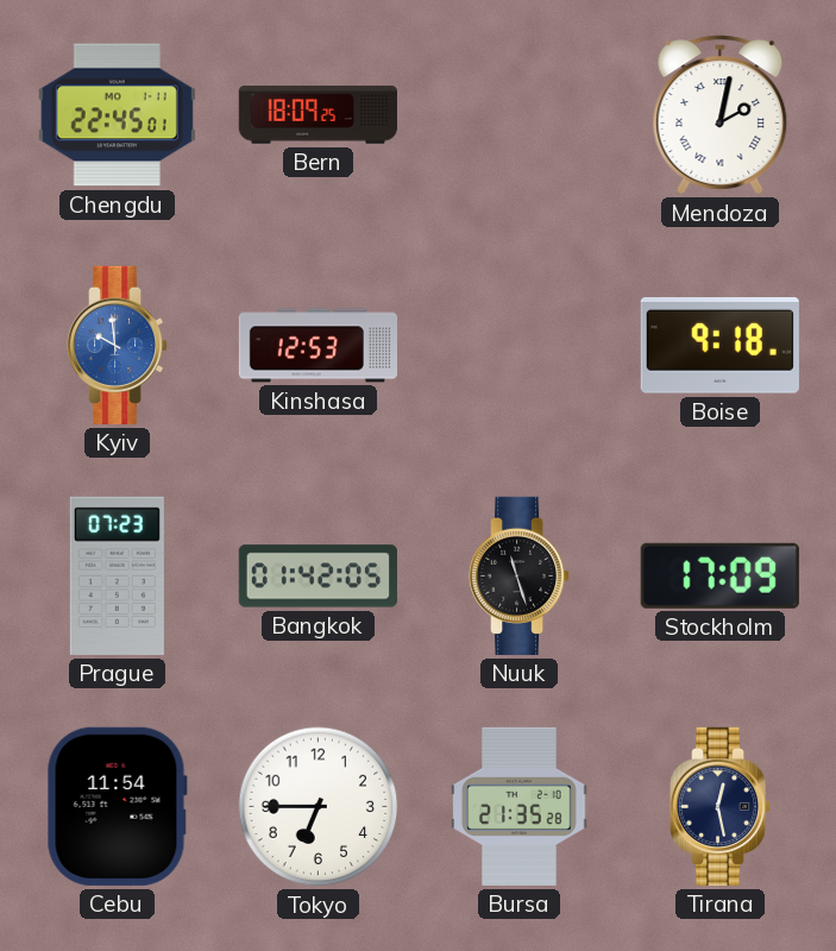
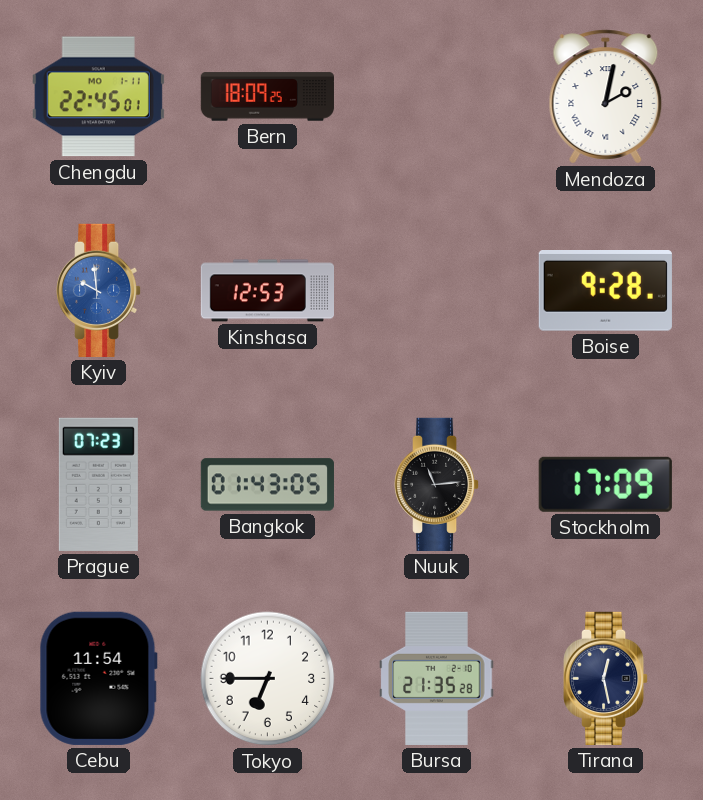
Boise: 9:18 -> 9:28
Bangkok: 01:42 -> 01:43
Nuuk: 11:27 -> 11:14
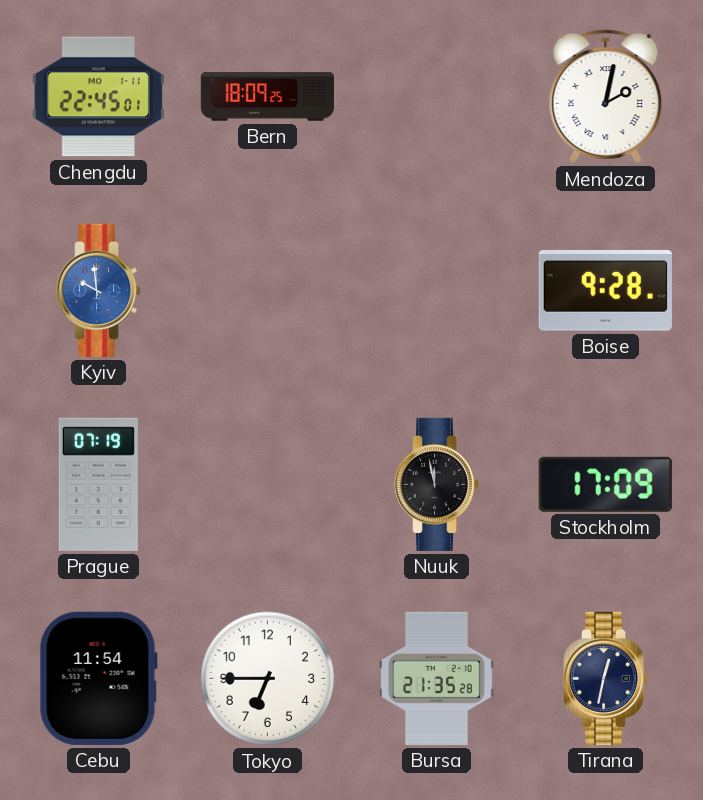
Kinshasa: 12:53 -> none
Prague: 07:23 -> 07:19
Bangkok: 01:43 -> none
Nuuk: 11:14 -> 11:58
Tirana: 12:28 -> 12:32
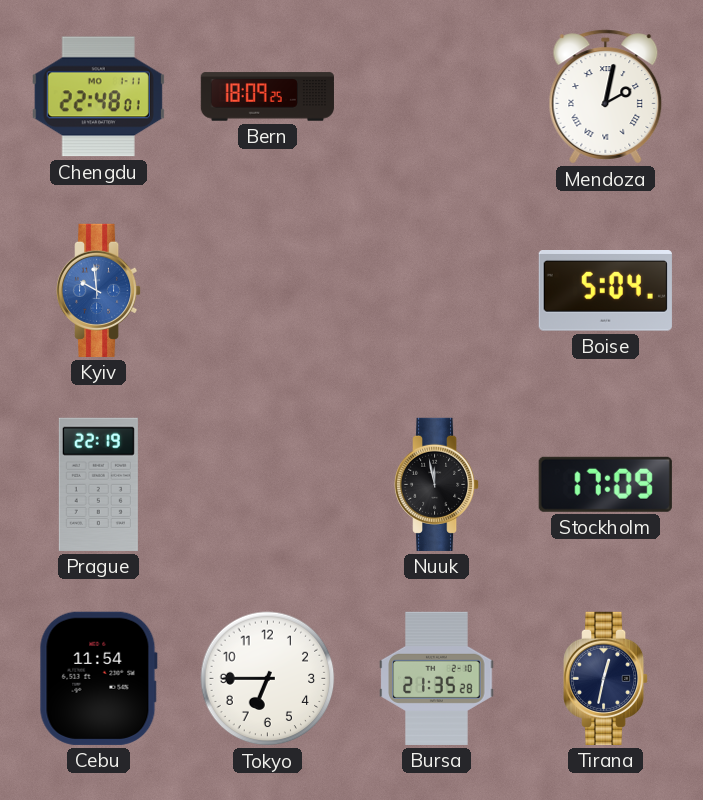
Chengdu: 22:45 -> 22:48
Boise: 9:28 -> 5:04
Prague: 07:19 -> 22:19
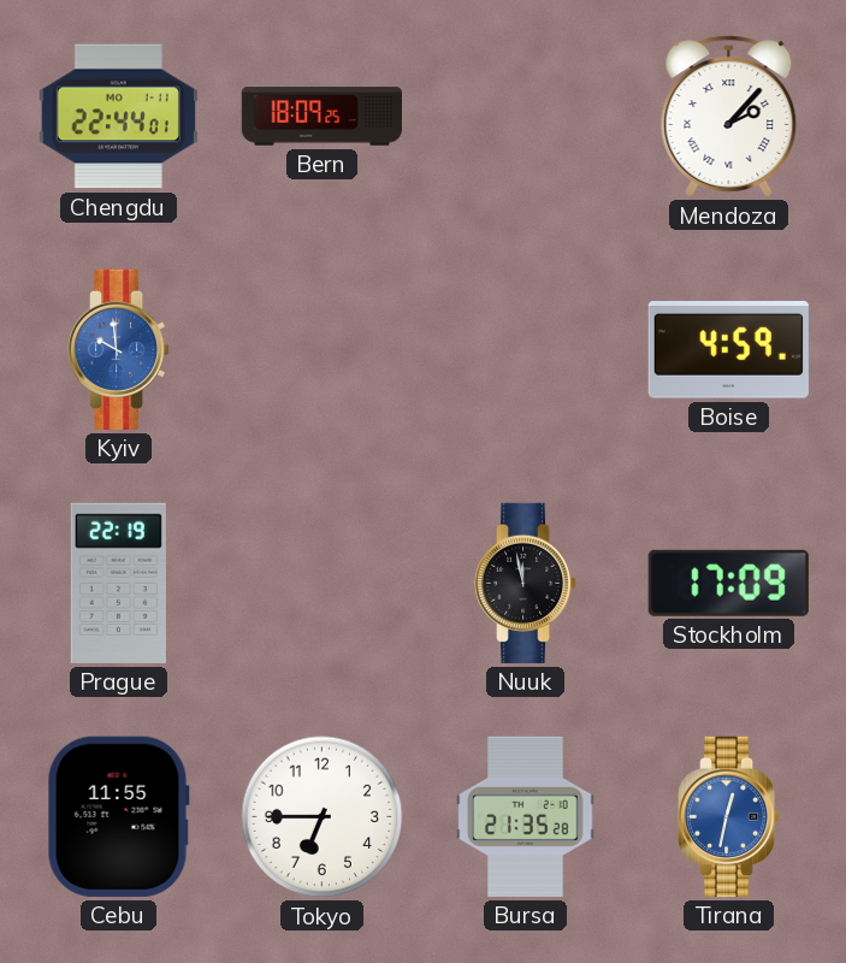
Chengdu: 22:48 -> 22:44
Mendoza: 2:02 -> 2:07
Boise: 5:04 -> 4:59
Cebu: 11:54 -> 11:55
Tirana dial: navy -> blue
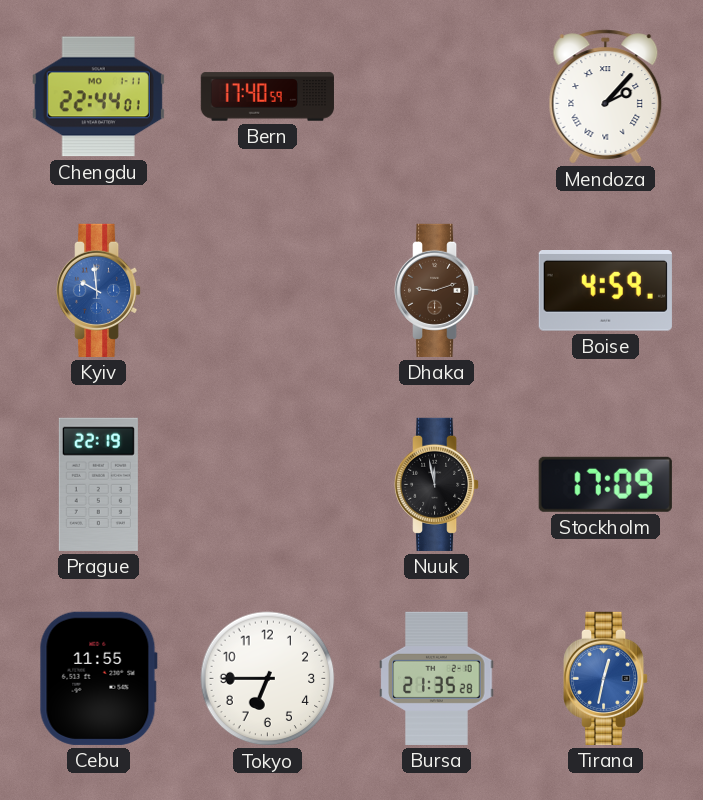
Bern: 18:09 -> 17:40
Dhaka: none -> 9:12
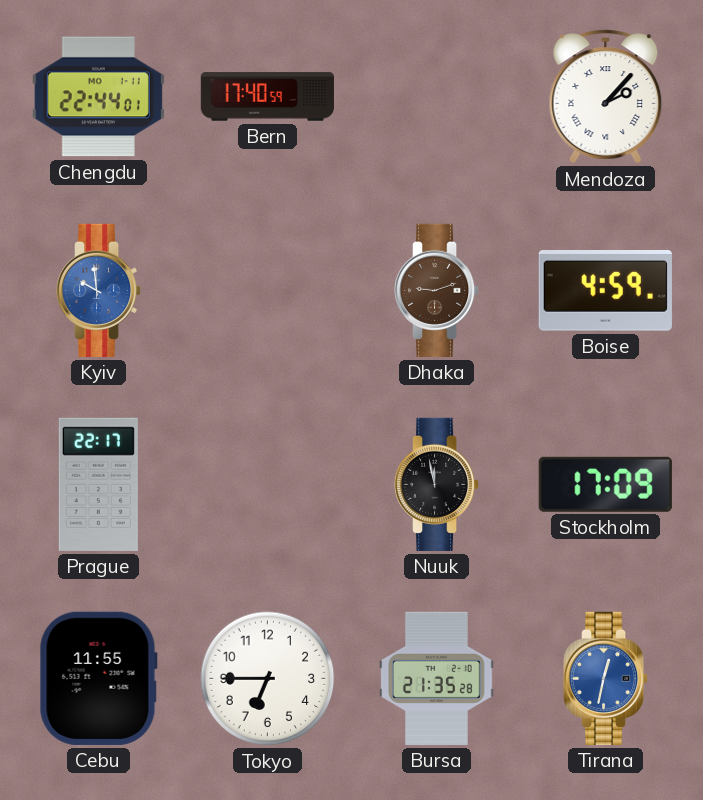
Prague: 22:19 -> 22:17
